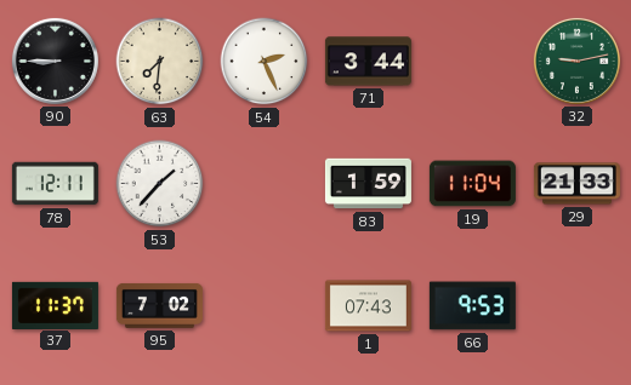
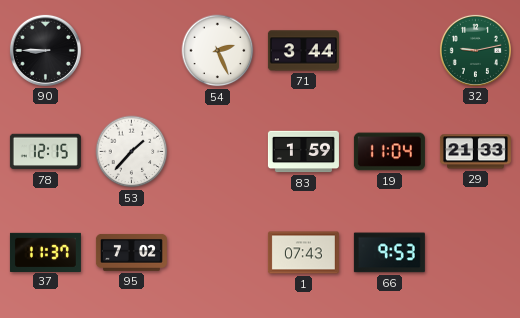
63: 7:31 -> none
78: 12:11 -> 12:15
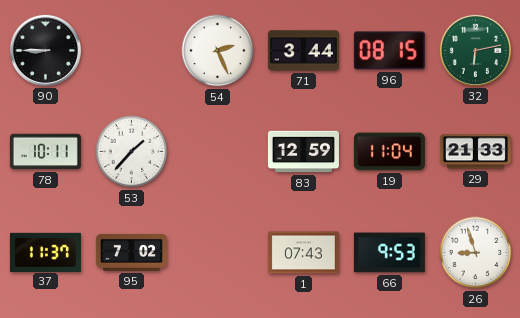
96: none -> 08:15
32: 9:13 -> 6:13
78: 12:15 -> 10:11
83: 1:59 -> 12:59
26: none -> 8:57
